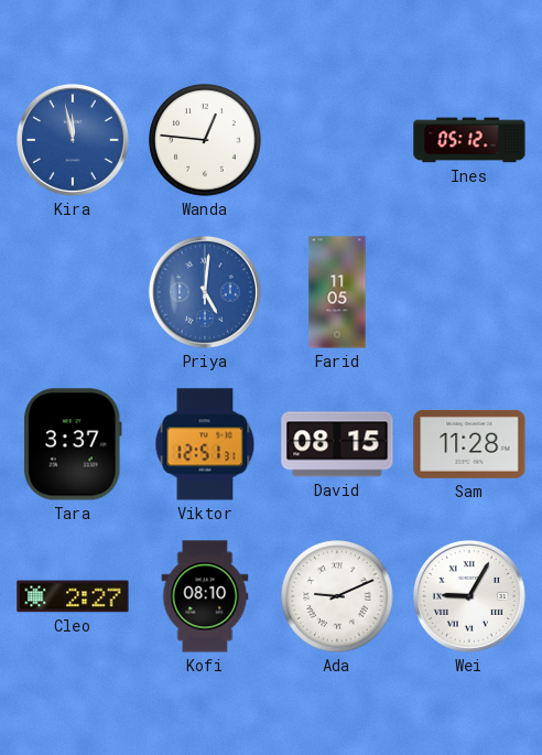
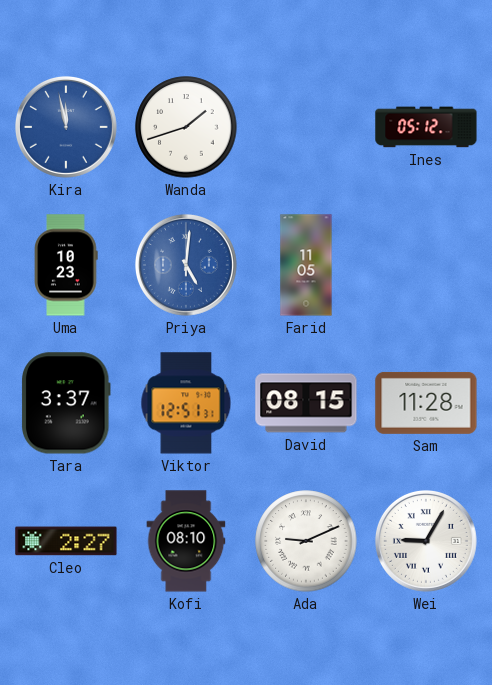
Wanda: 12:46 -> 1:42
Uma: none -> 10:23
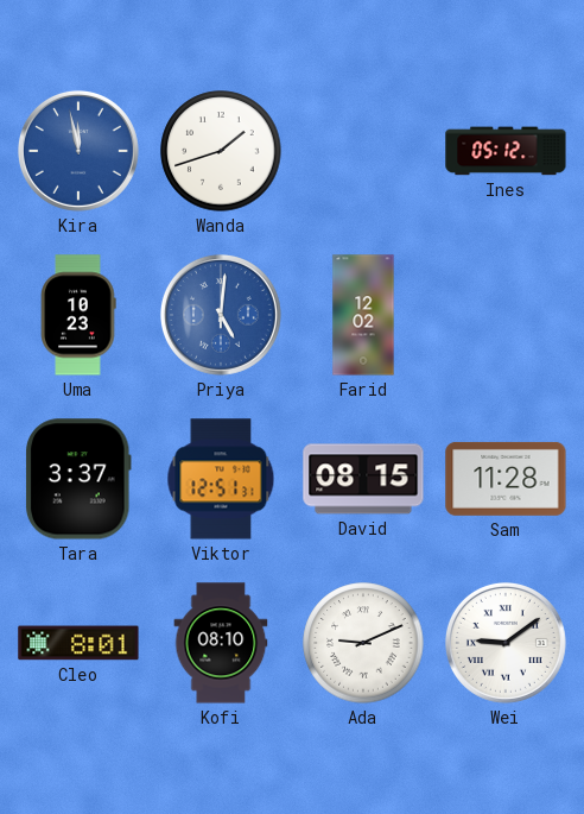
Farid: 11:05 -> 12:02
Cleo: 2:27 -> 8:01
Wei: 9:05 -> 9:09
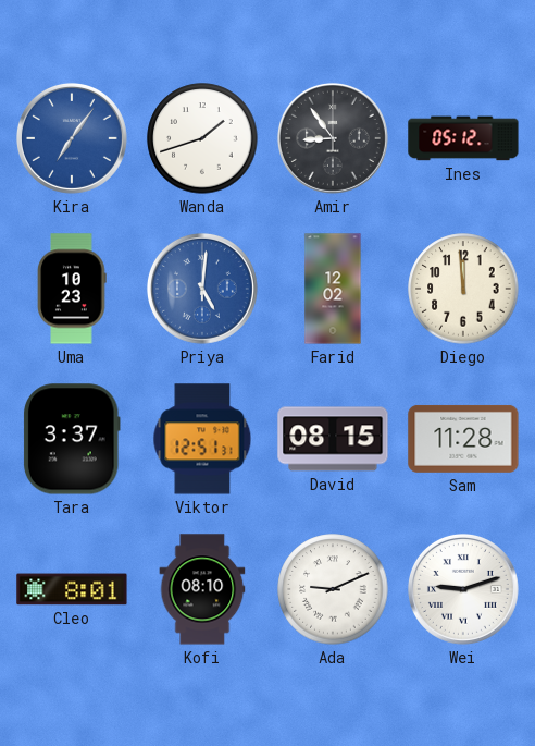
Kira: 11:58 -> 7:06
Amir: none -> 8:54
Diego: none -> 11:59
Wei: 9:09 -> 9:12
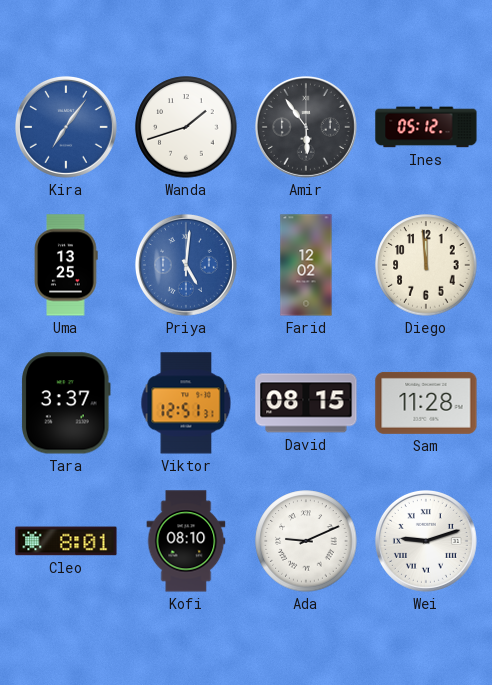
Amir: 8:54 -> 5:54
Uma: 10:23 -> 13:25
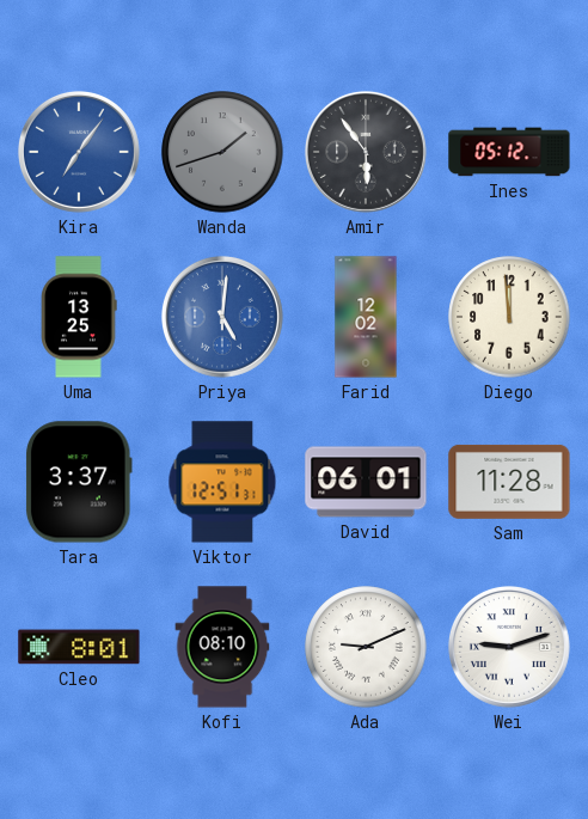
Wanda dial: white -> grey
David: 08:15 -> 06:01
